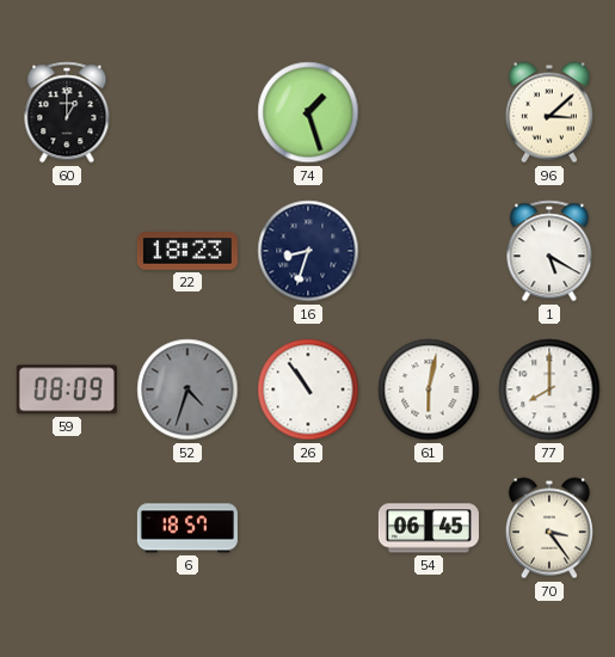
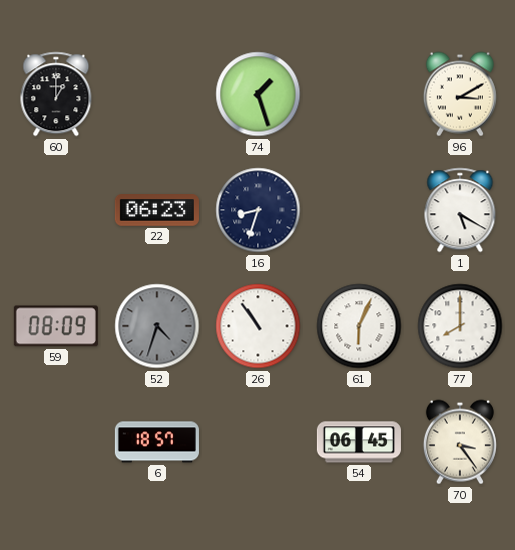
96: 3:08 -> 3:10
22: 18:23 -> 06:23
61: 6:02 -> 6:04
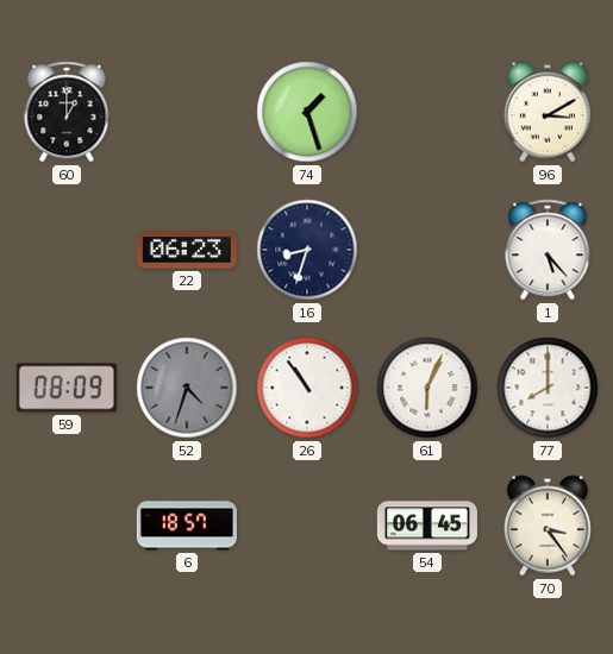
1: 5:20 -> 5:23
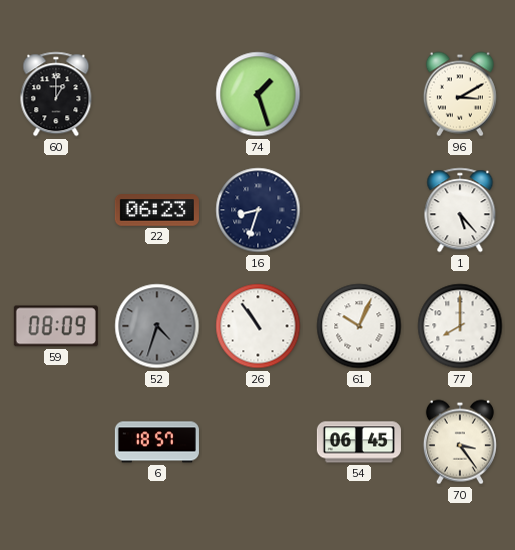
61: 6:04 -> 10:04
